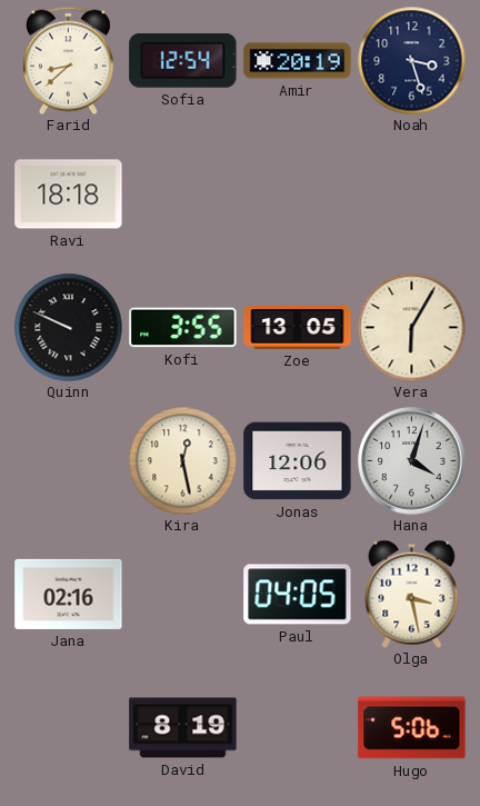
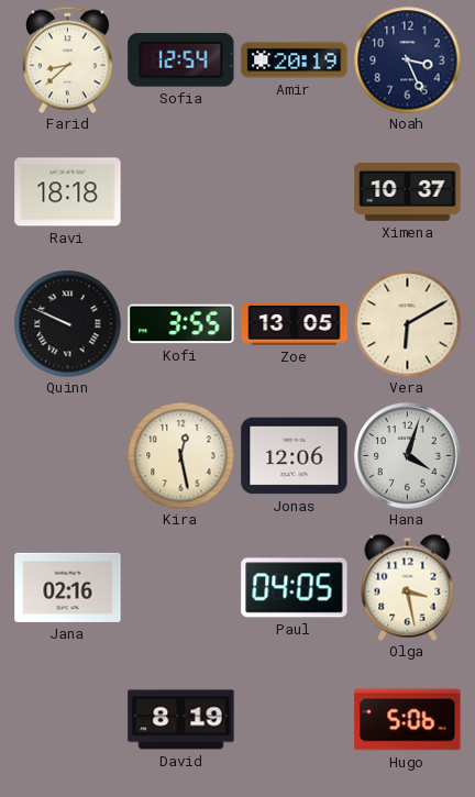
Noah: 3:27 -> 3:26
Ximena: none -> 10:37
Vera: 6:05 -> 6:10
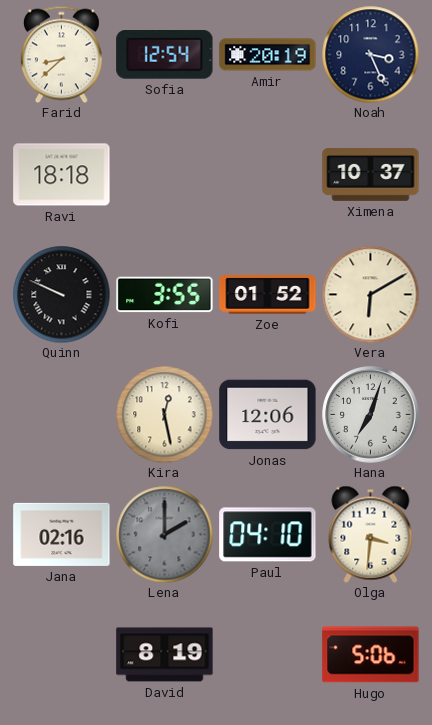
Zoe: 13:05 -> 01:52
Hana: 4:03 -> 7:03
Lena: none -> 2:00
Paul: 04:05 -> 04:10
Olga: 3:28 -> 3:31
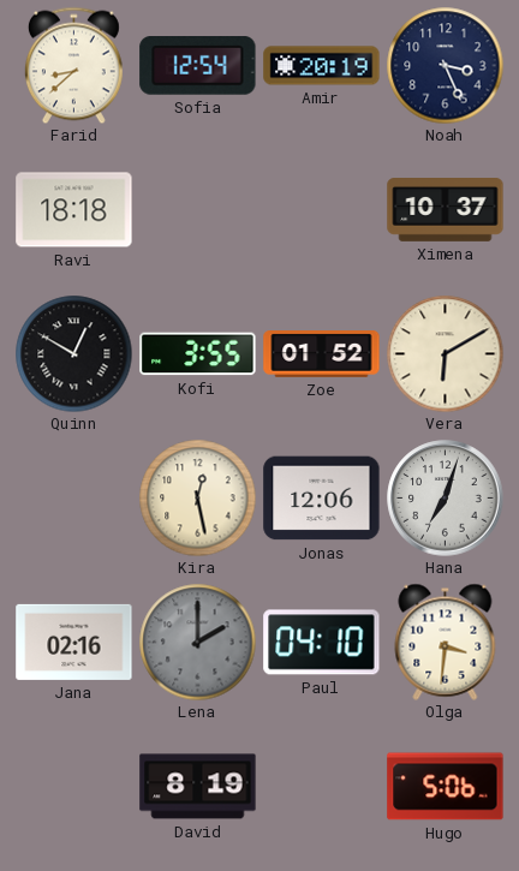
Quinn: 9:49 -> 12:50
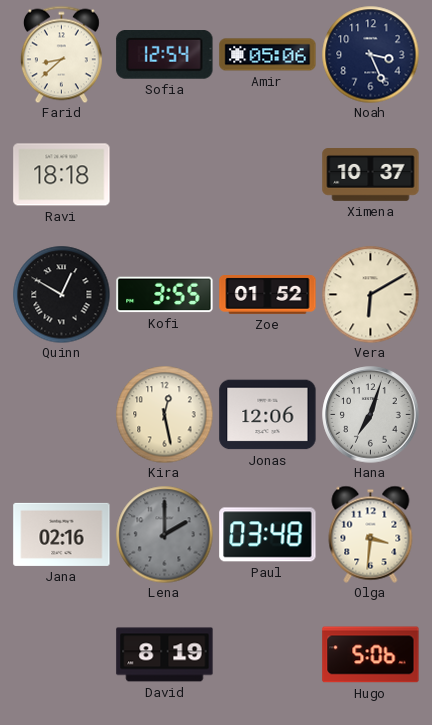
Amir: 20:19 -> 05:06
Paul: 04:10 -> 03:48
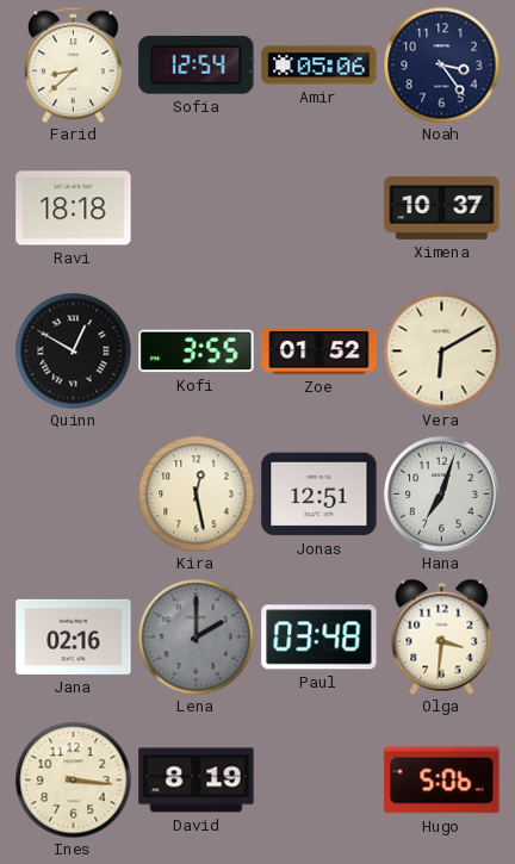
Noah: 3:26 -> 3:24
Jonas: 12:06 -> 12:51
Ines: none -> 3:16
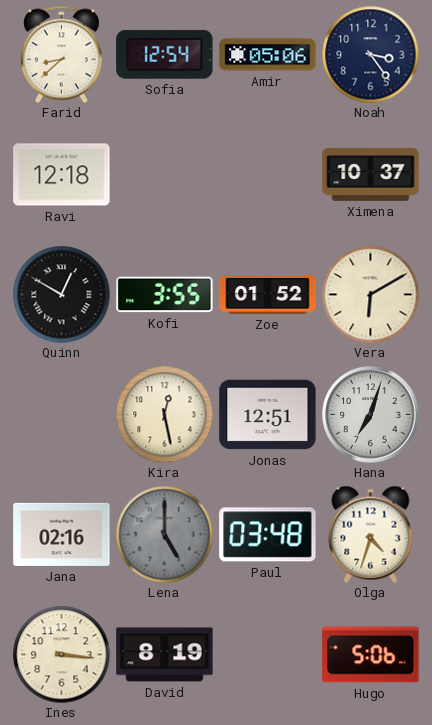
Ravi: 18:18 -> 12:18
Lena: 2:00 -> 5:00
Olga: 3:31 -> 4:33
